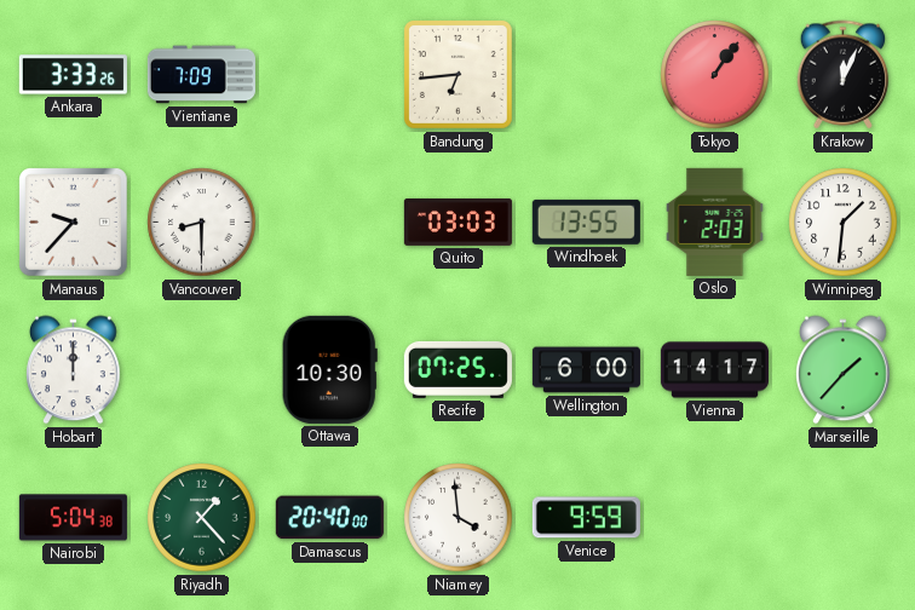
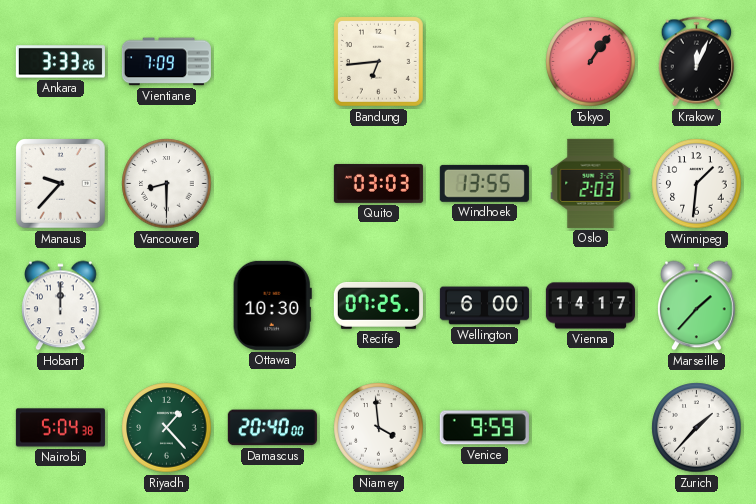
Zurich: none -> 1:37
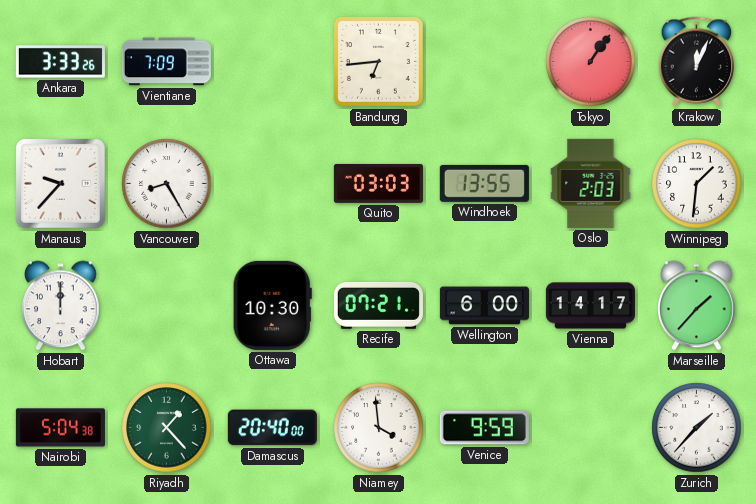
Vancouver: 8:30 -> 8:25
Recife: 07:25 -> 07:21
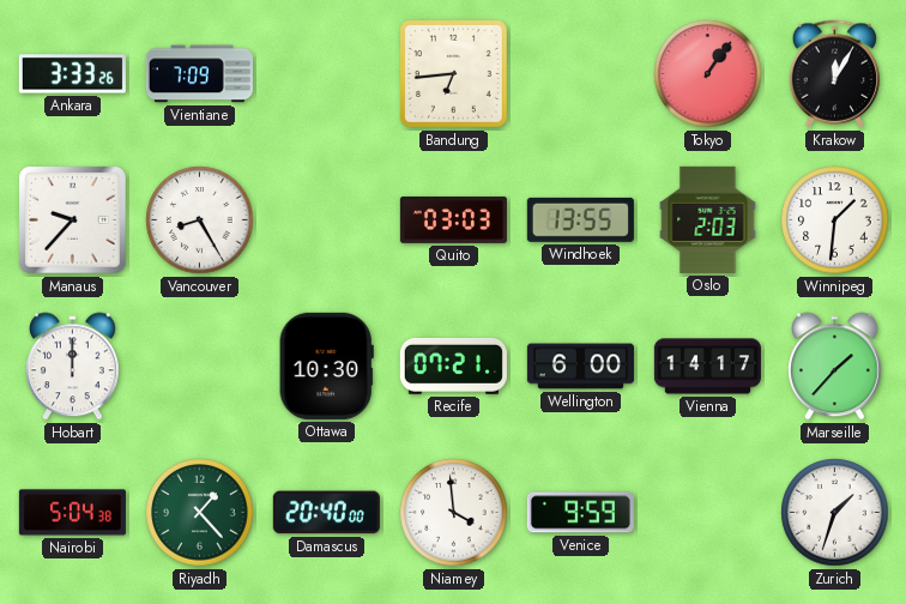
Krakow: 12:04 -> 12:05
Zurich: 1:37 -> 1:33
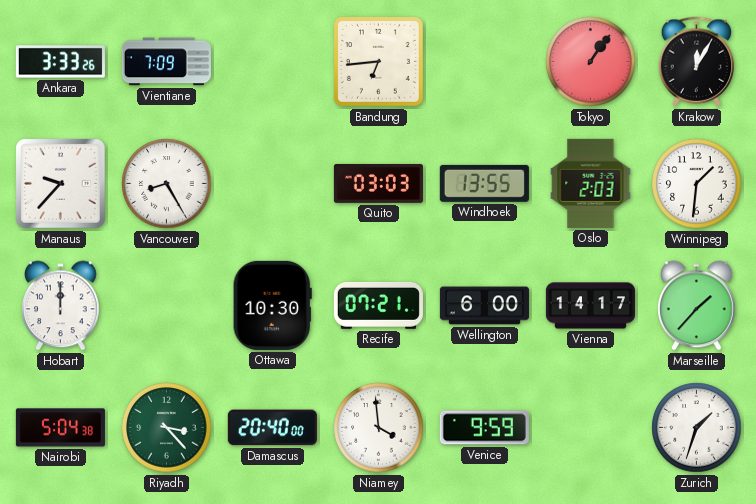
Riyadh: 1:23 -> 3:23
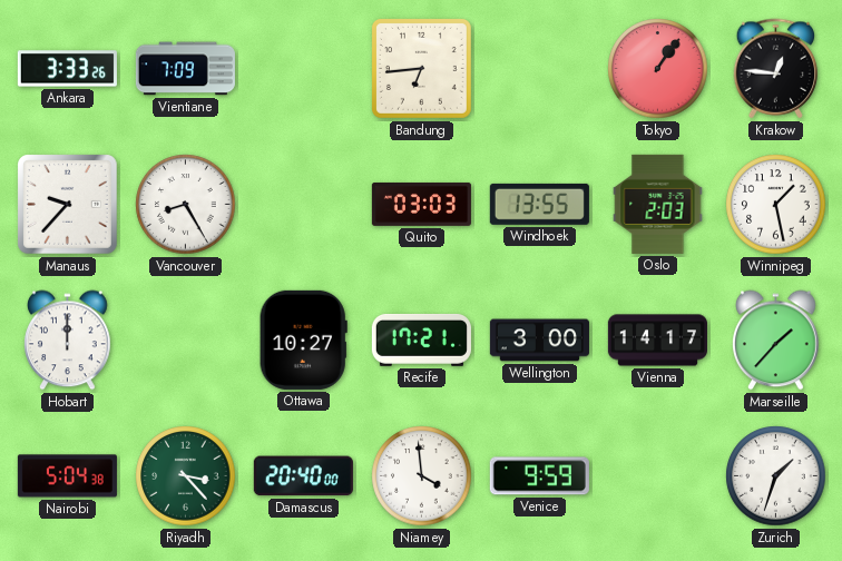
Krakow: 12:05 -> 12:46
Winnipeg: 1:31 -> 1:28
Ottawa: 10:30 -> 10:27
Recife: 07:21 -> 17:21
Wellington: 6:00 -> 3:00
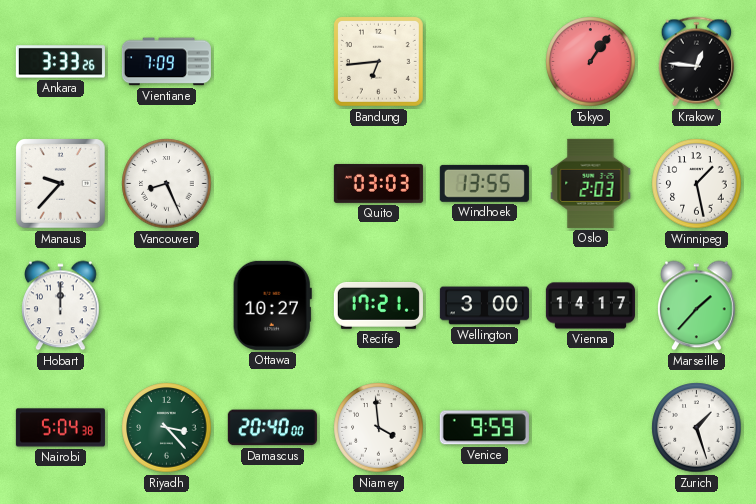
Vancouver: 8:25 -> 8:26
Zurich: 1:33 -> 1:27
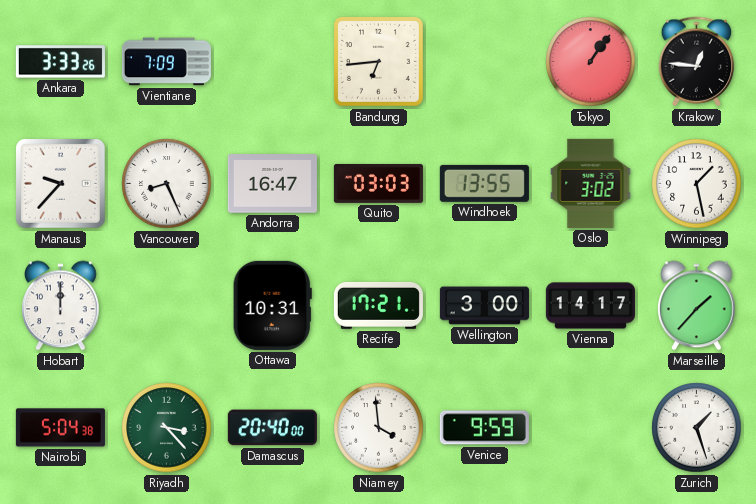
Andorra: none -> 16:47
Oslo: 2:03 -> 3:02
Ottawa: 10:27 -> 10:31
